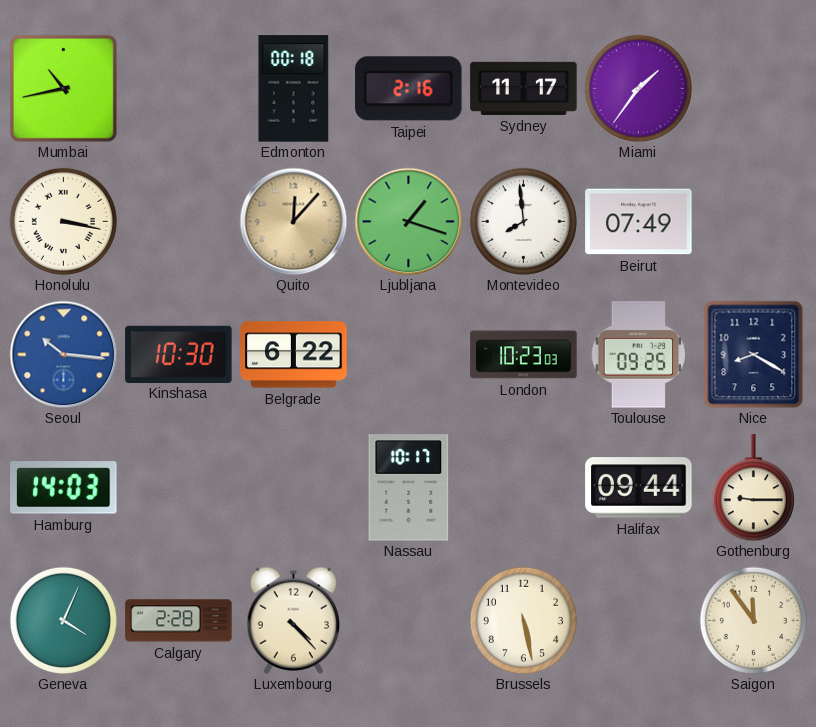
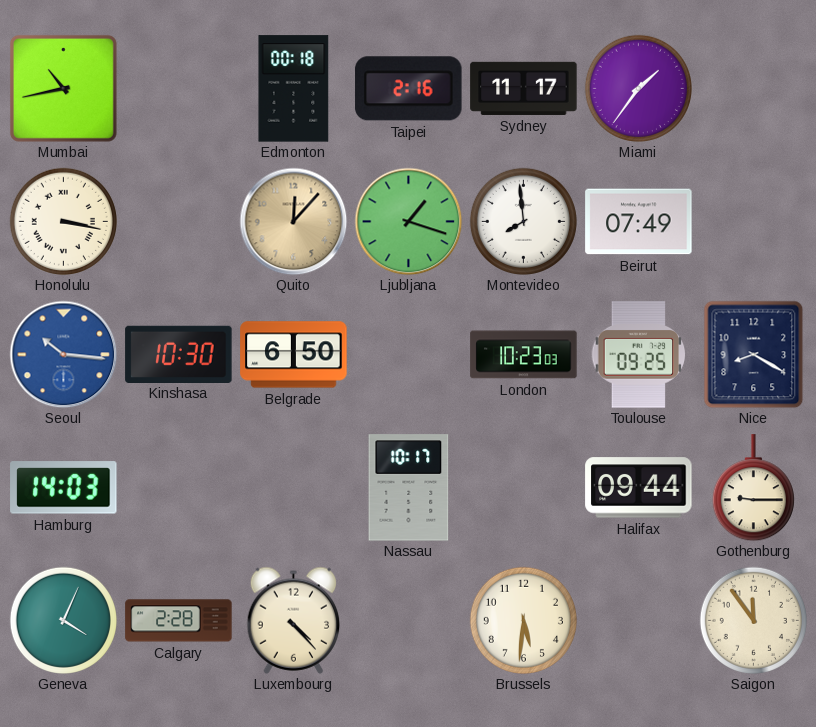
Belgrade: 6:22 -> 6:50
Brussels: 5:28 -> 5:31
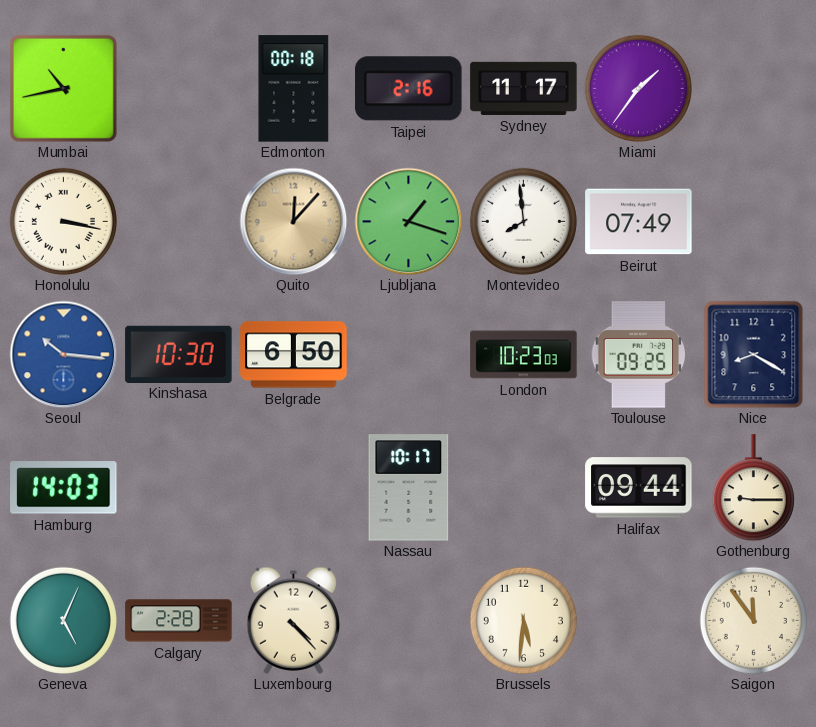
Geneva: 4:04 -> 5:04
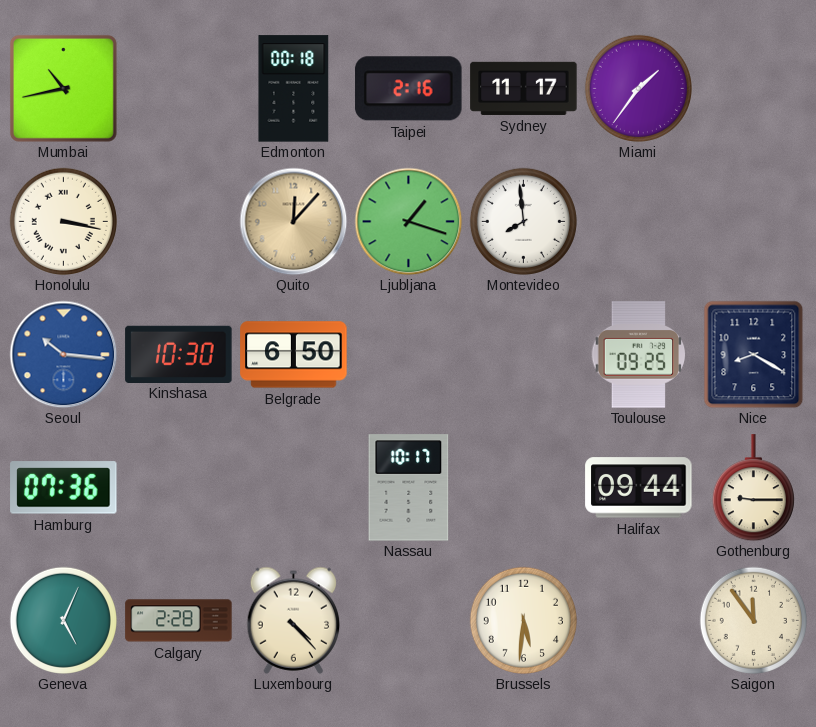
Beirut: 07:49 -> none
London: 10:23 -> none
Hamburg: 14:03 -> 07:36
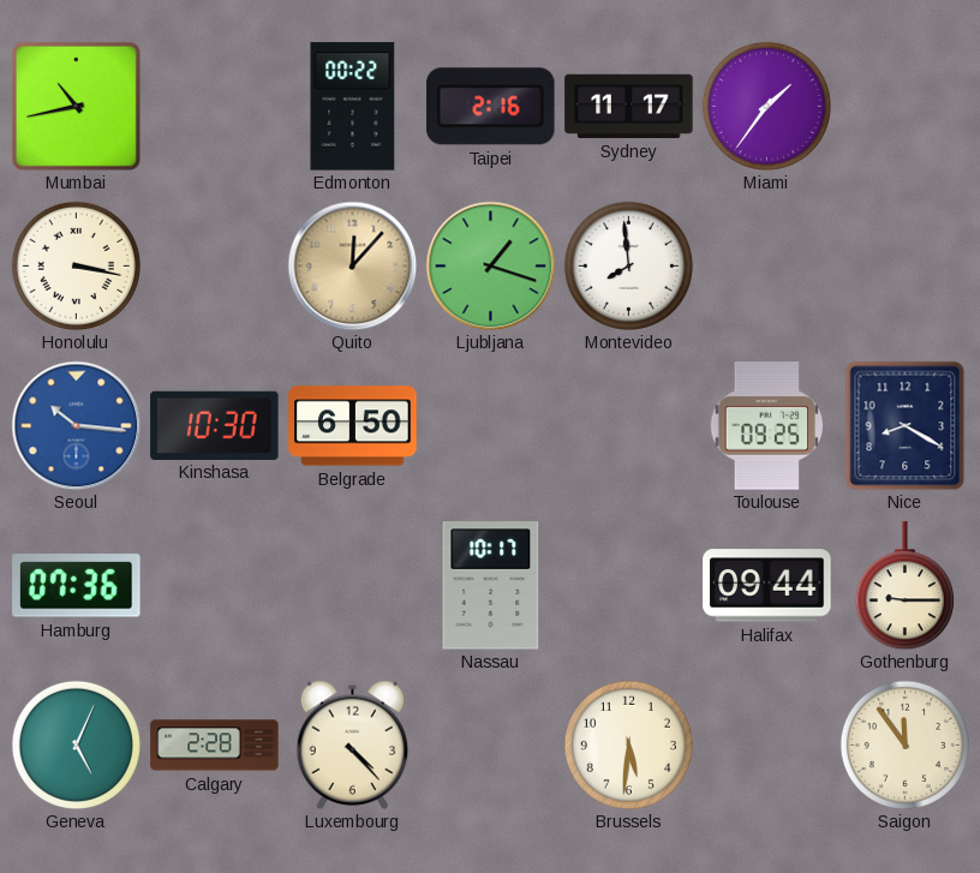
Edmonton: 00:18 -> 00:22
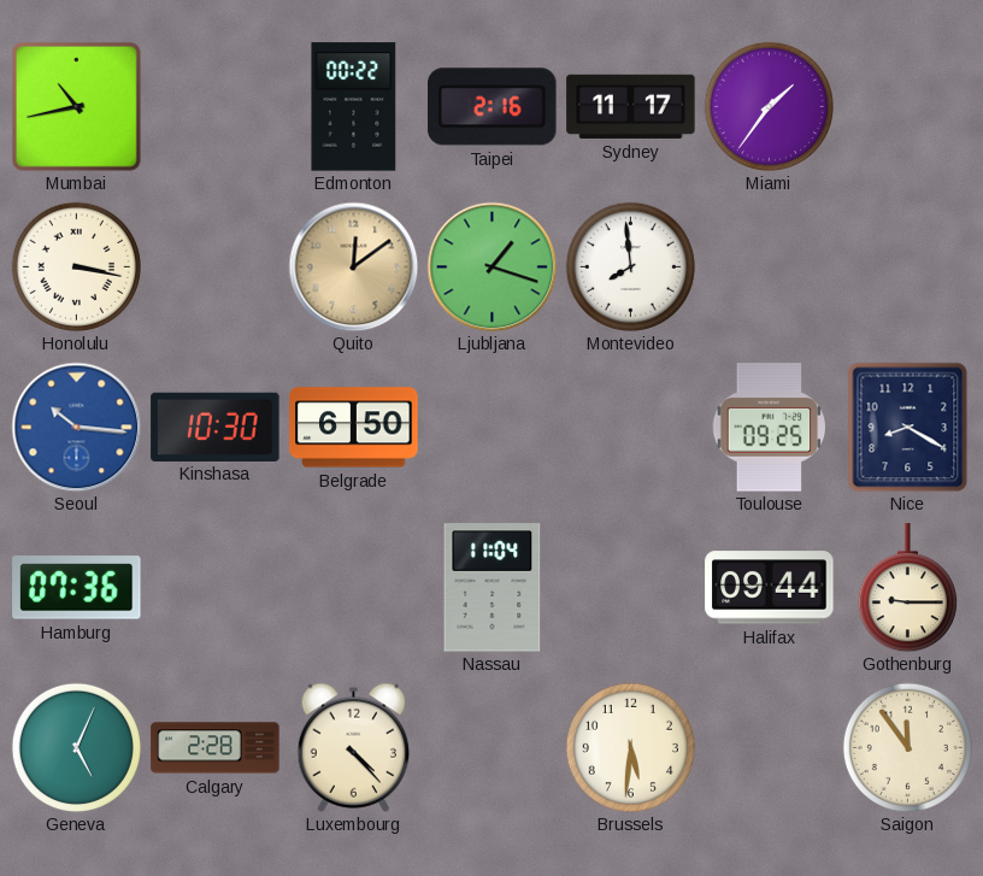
Quito: 12:07 -> 12:09
Nassau: 10:17 -> 11:04
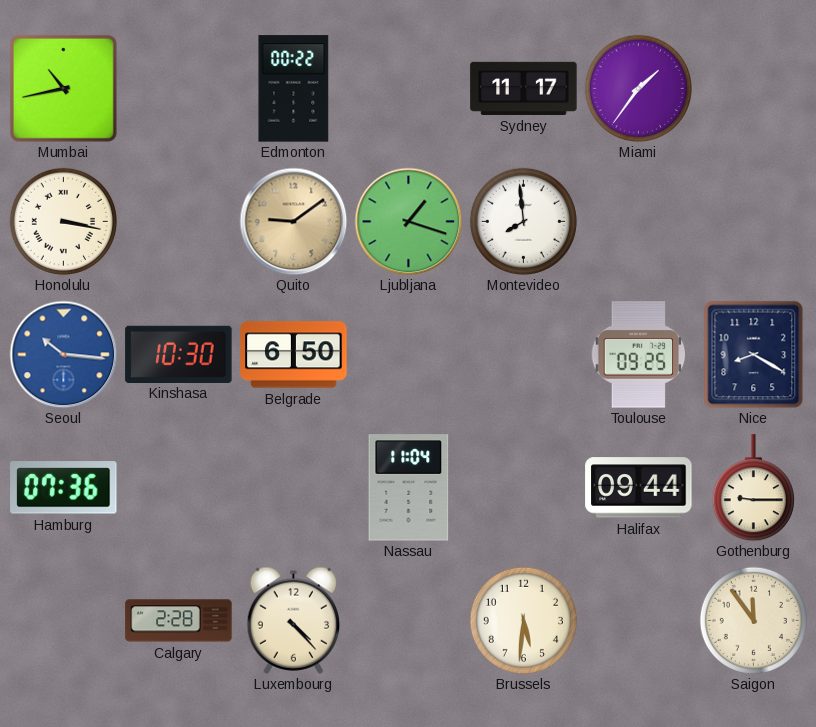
Taipei: 2:16 -> none
Quito: 12:09 -> 9:09
Geneva: 5:04 -> none
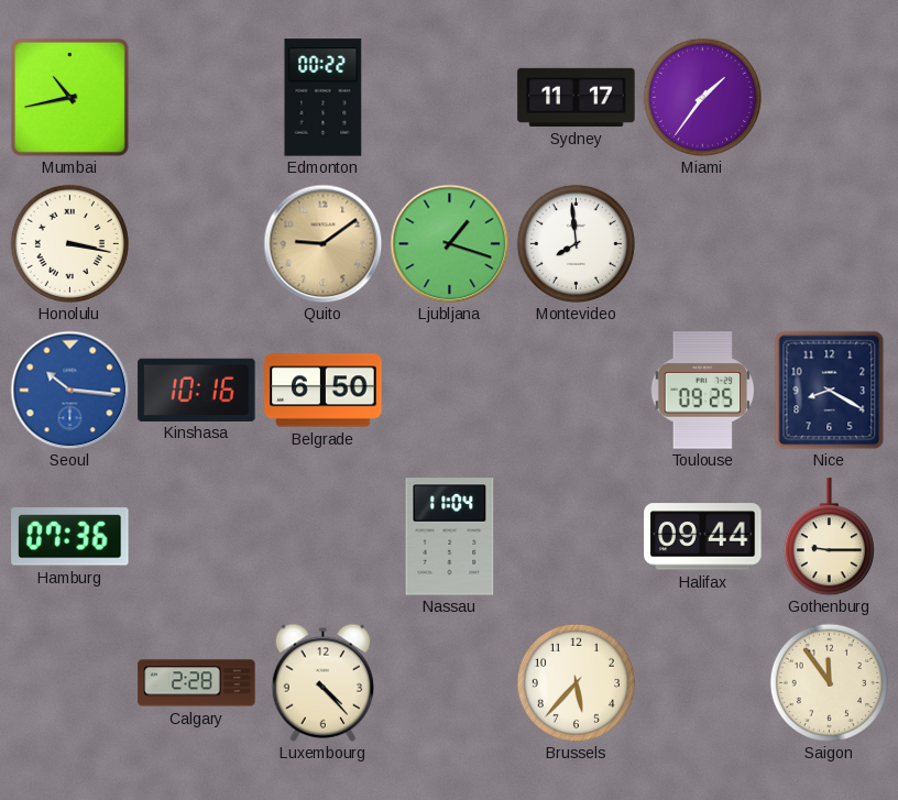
Kinshasa: 10:30 -> 10:16
Brussels: 5:31 -> 5:37
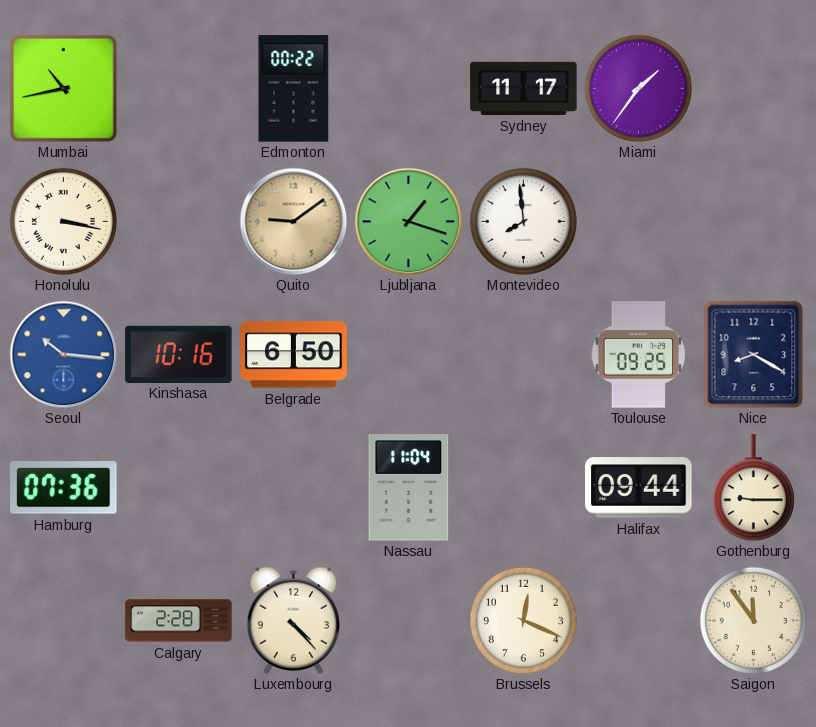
Brussels: 5:37 -> 12:19
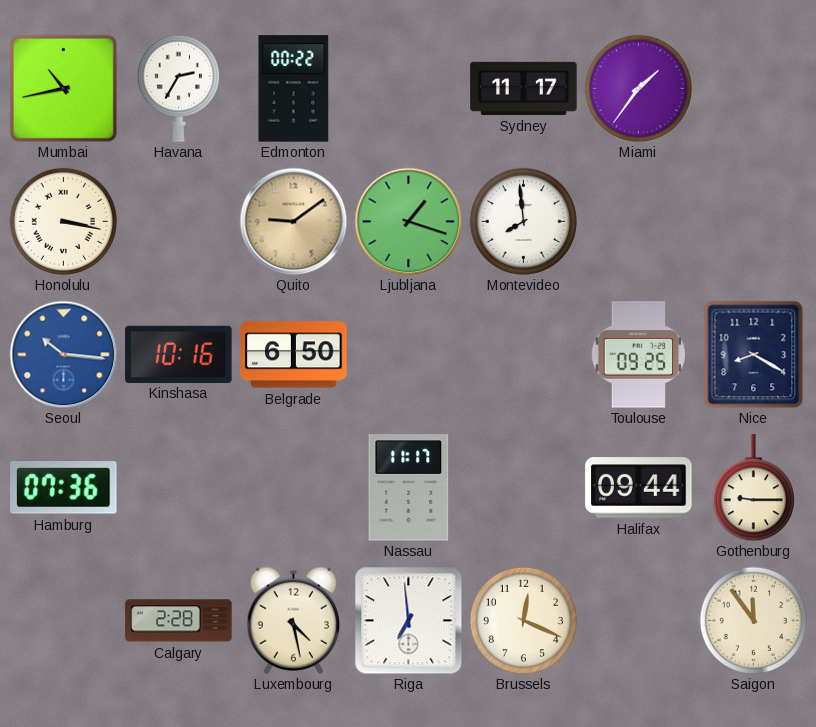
Havana: none -> 2:35
Nassau: 11:04 -> 11:17
Luxembourg: 4:23 -> 4:28
Riga: none -> 6:59
